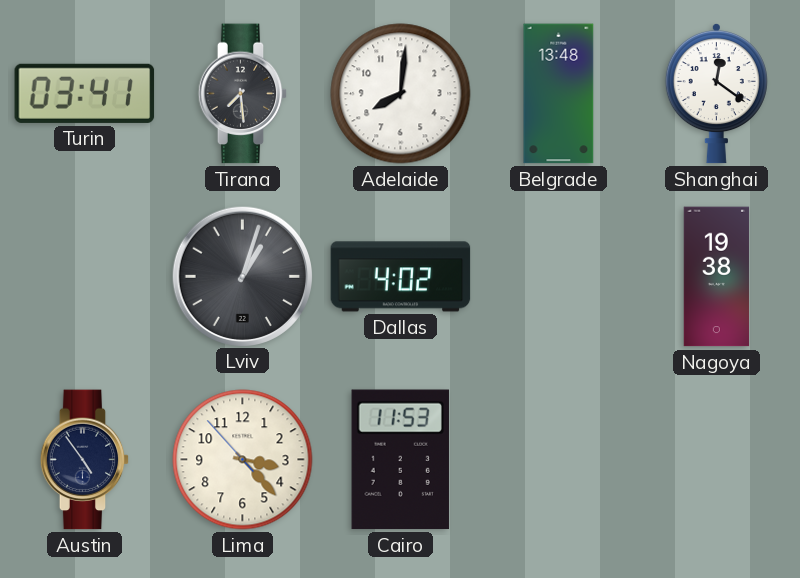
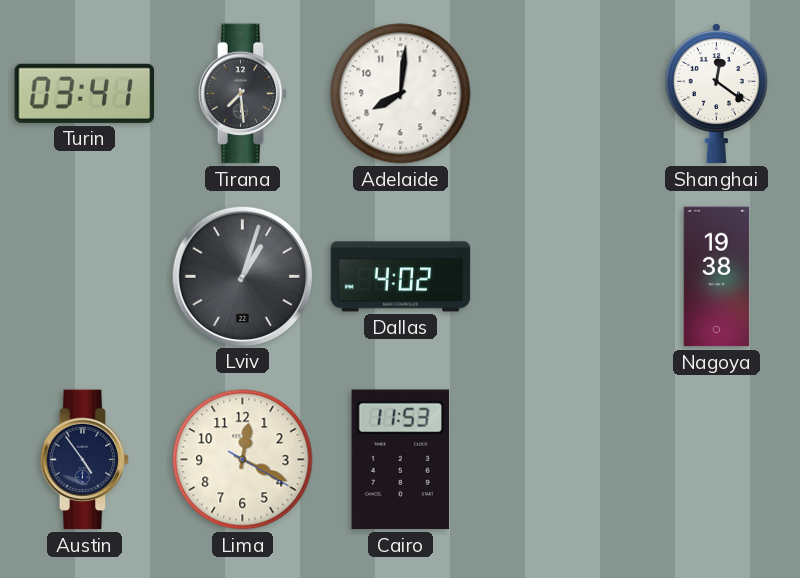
Belgrade: 13:48 -> none
Lima: 3:22 -> 12:19
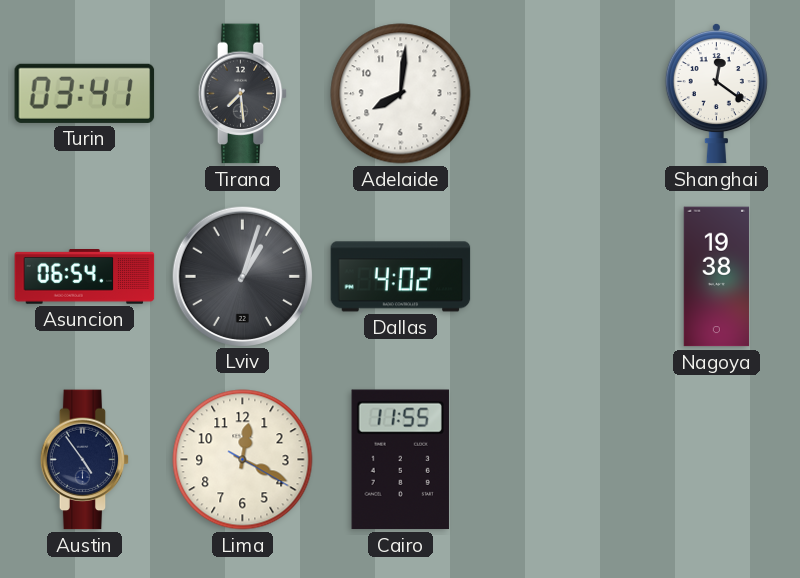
Asuncion: none -> 06:54
Cairo: 11:53 -> 11:55
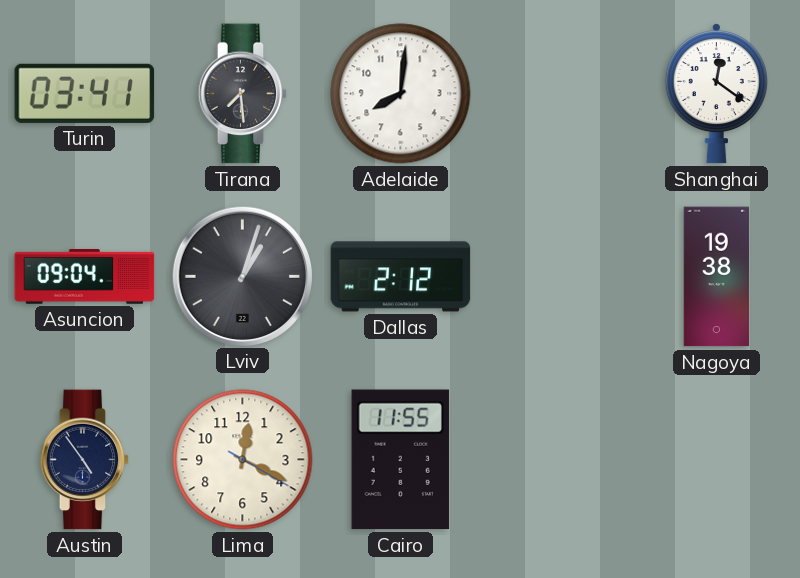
Asuncion: 06:54 -> 09:04
Dallas: 4:02 -> 2:12
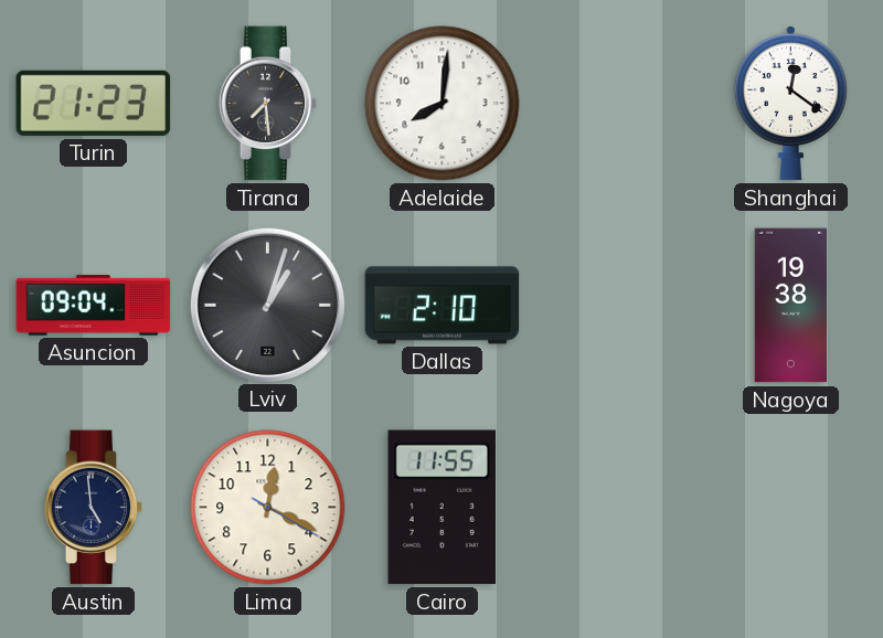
Turin: 03:41 -> 21:23
Dallas: 2:12 -> 2:10
Austin: 4:54 -> 4:59
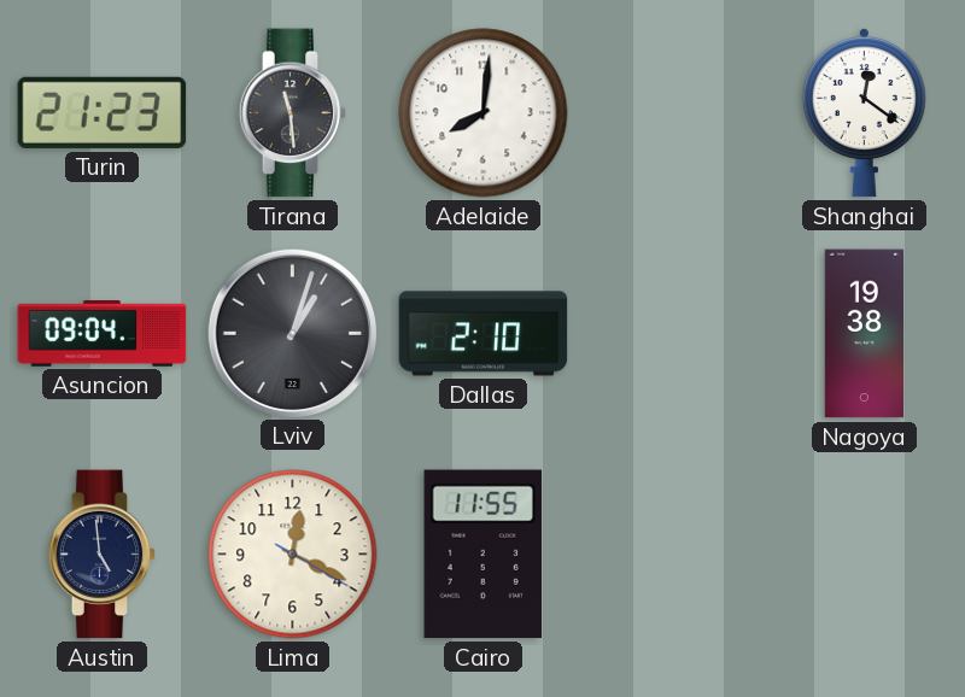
Tirana: 7:29 -> 11:29
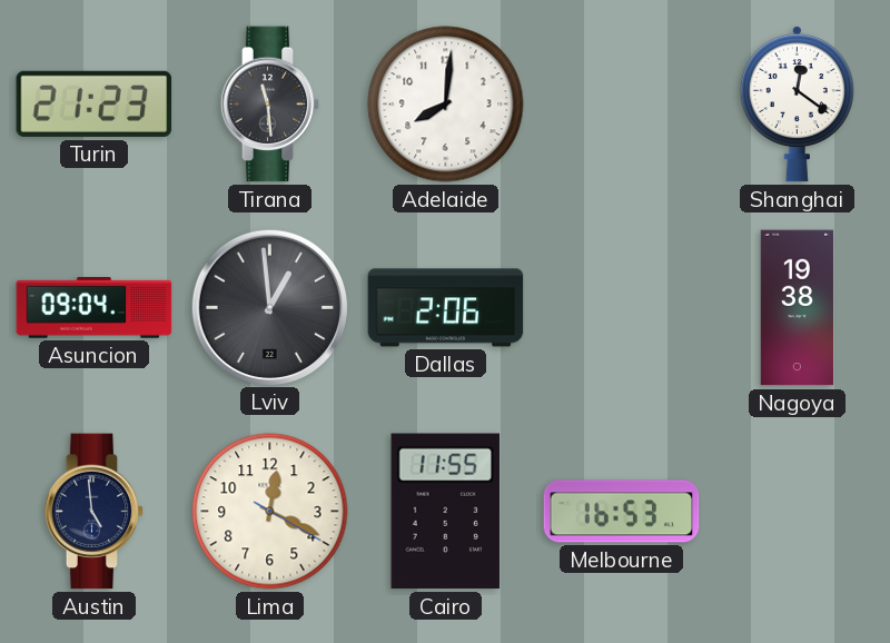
Lviv: 1:03 -> 12:59
Dallas: 2:10 -> 2:06
Melbourne: none -> 16:53
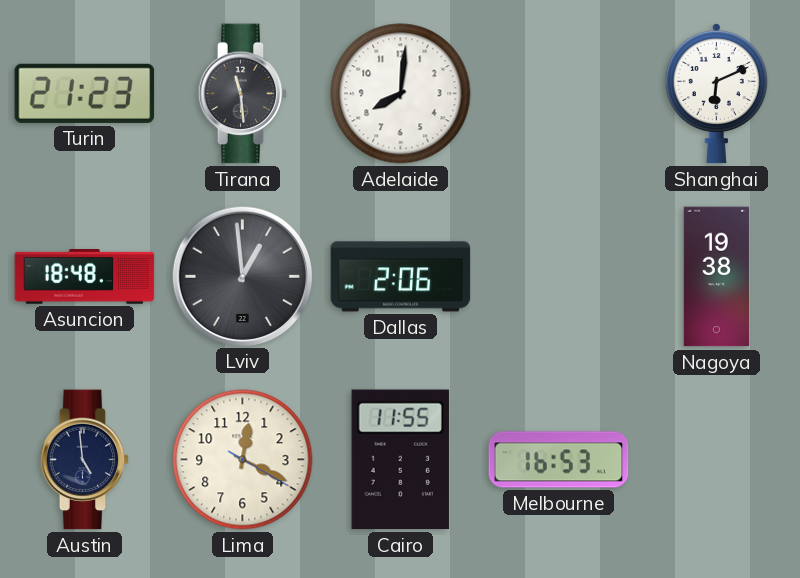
Shanghai: 12:21 -> 6:11
Asuncion: 09:04 -> 18:48
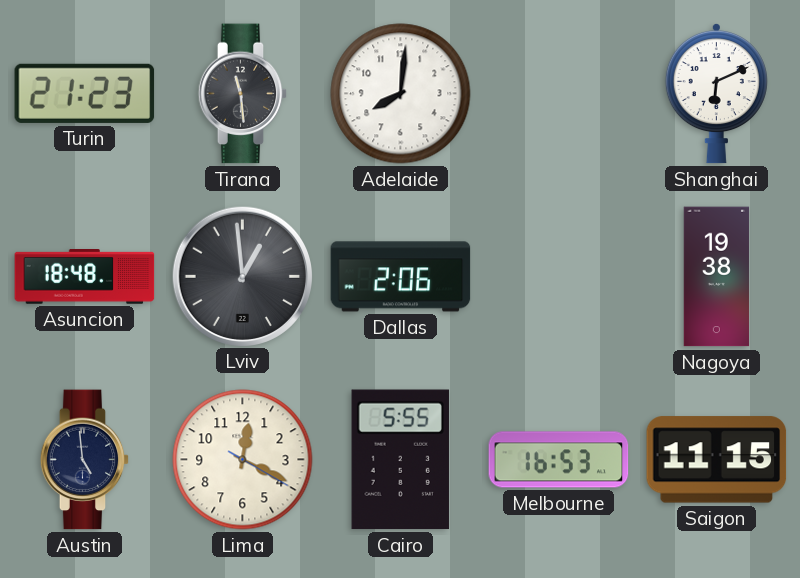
Cairo: 11:55 -> 5:55
Saigon: none -> 11:15
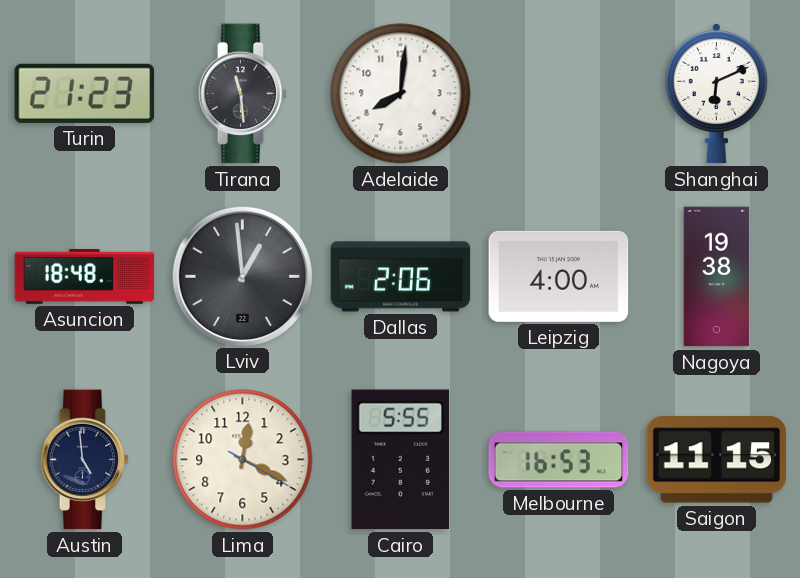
Leipzig: none -> 4:00
